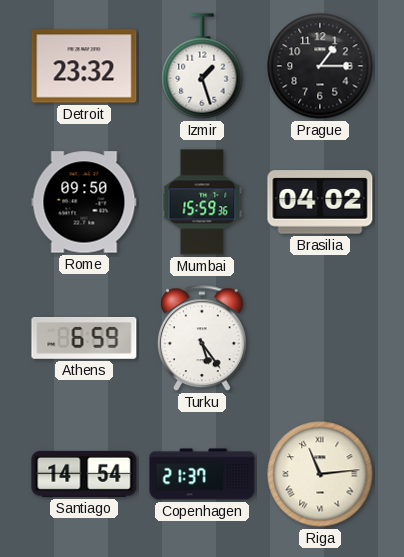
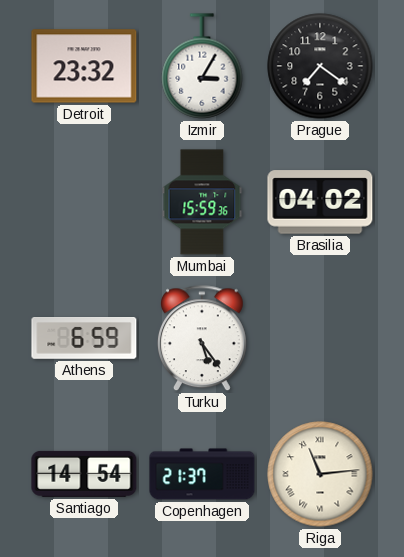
Izmir: 1:27 -> 3:05
Prague: 1:15 -> 7:21
Rome: 09:50 -> none
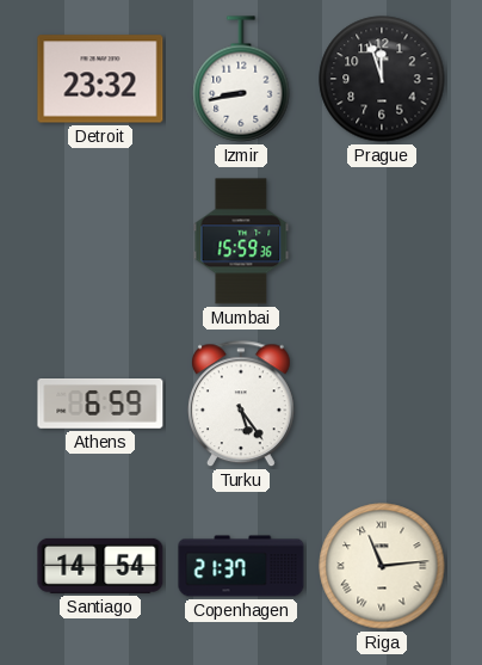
Izmir: 3:05 -> 8:43
Prague: 7:21 -> 11:57
Brasilia: 04:02 -> none
